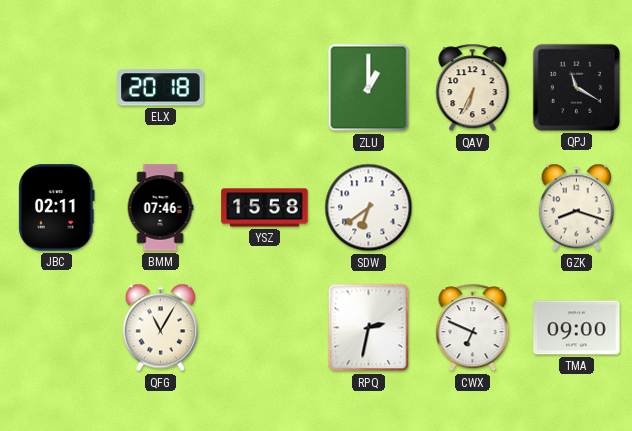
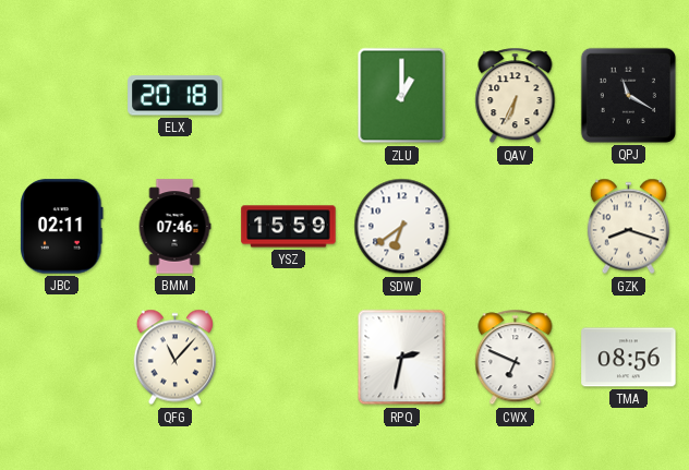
YSZ: 15:58 -> 15:59
QFG: 11:05 -> 11:07
TMA: 09:00 -> 08:56
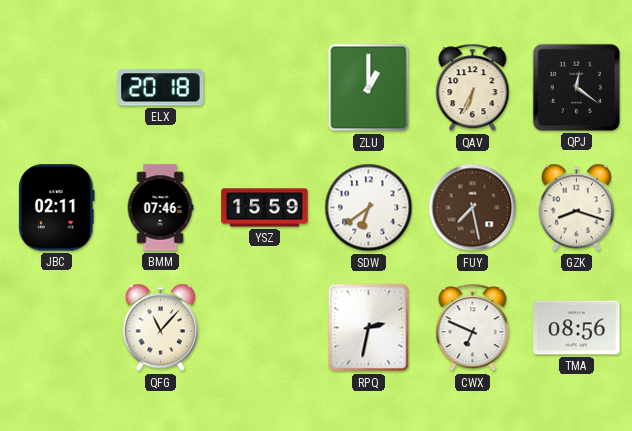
QPJ: 11:20 -> 12:21
FUY: none -> 7:28
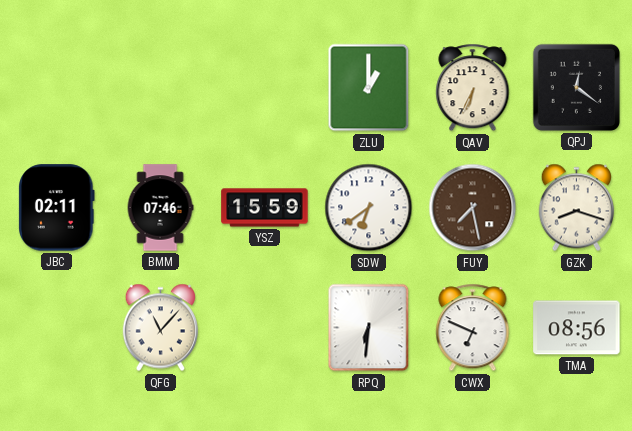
ELX: 20:18 -> none
RPQ: 2:32 -> 6:31
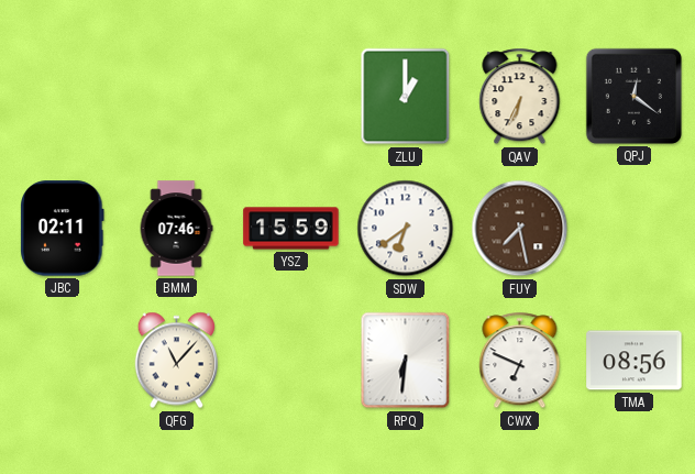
GZK: 8:18 -> none
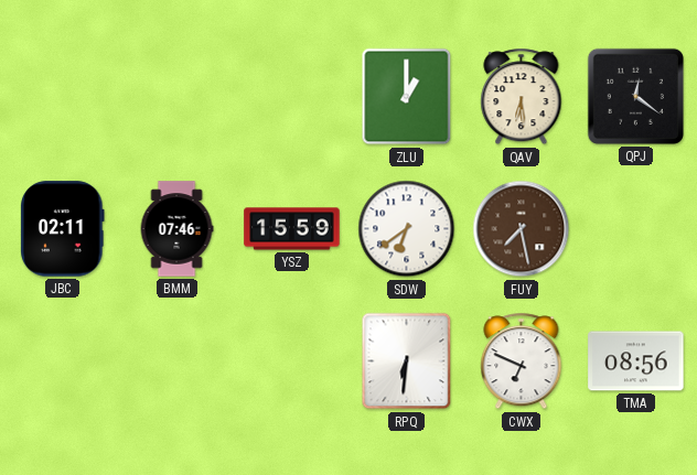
QAV: 6:34 -> 6:29
QFG: 11:07 -> none
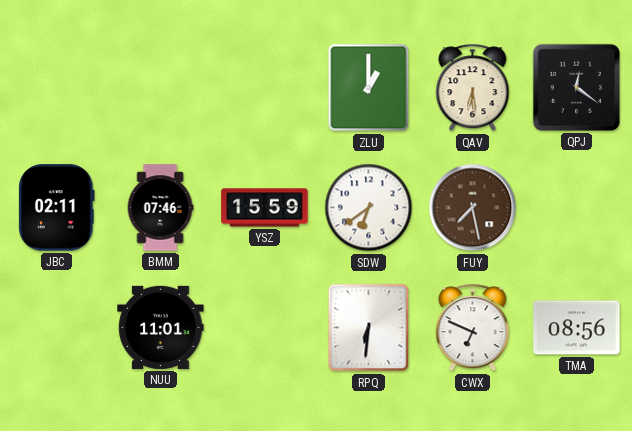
NUU: none -> 11:01
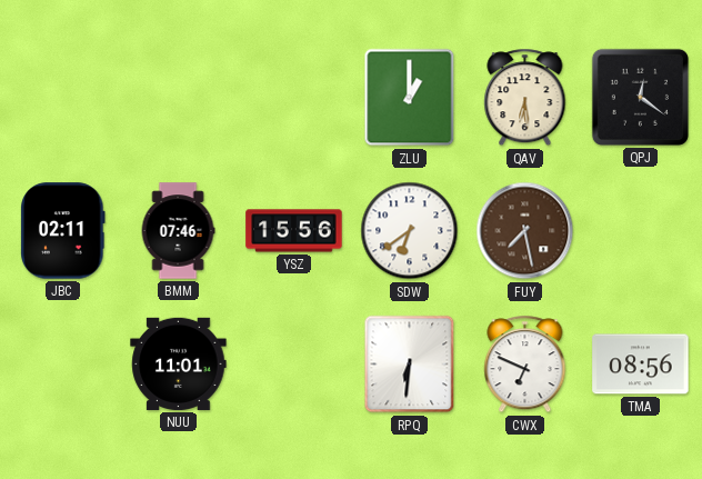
YSZ: 15:59 -> 15:56
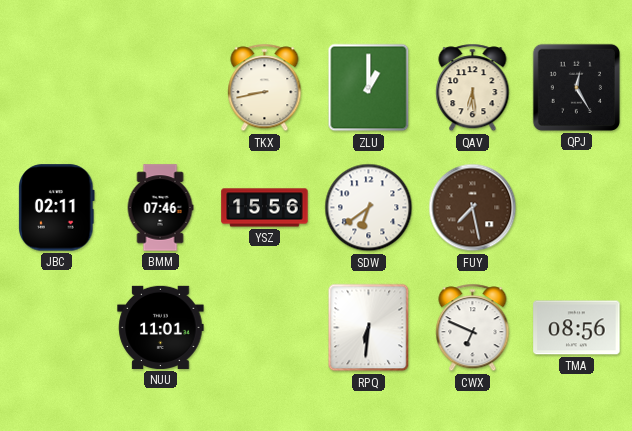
TKX: none -> 8:43
QPJ: 12:21 -> 12:25
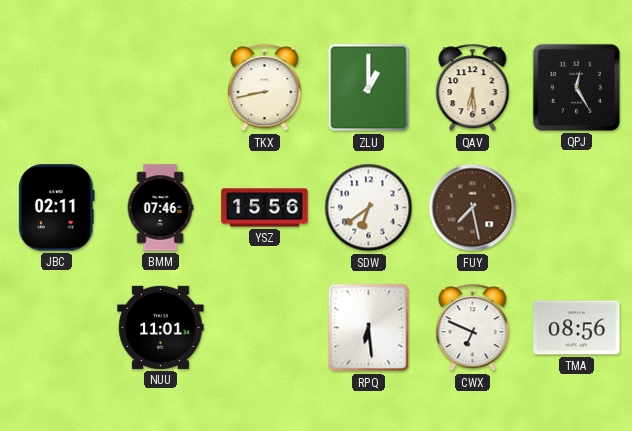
RPQ: 6:31 -> 6:29
